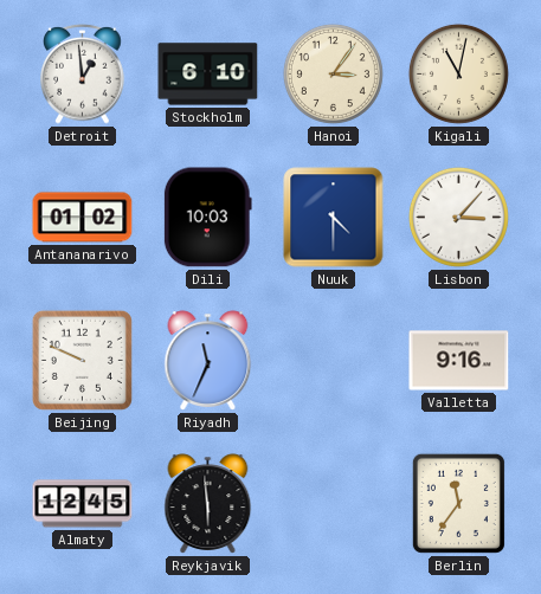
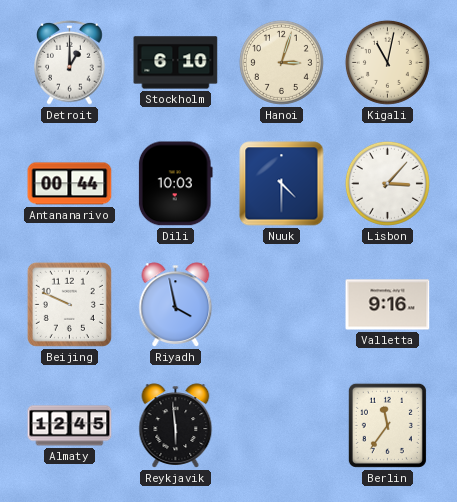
Detroit: 12:59 -> 1:00
Hanoi: 3:06 -> 3:03
Antananarivo: 01:02 -> 00:44
Riyadh: 11:34 -> 3:58
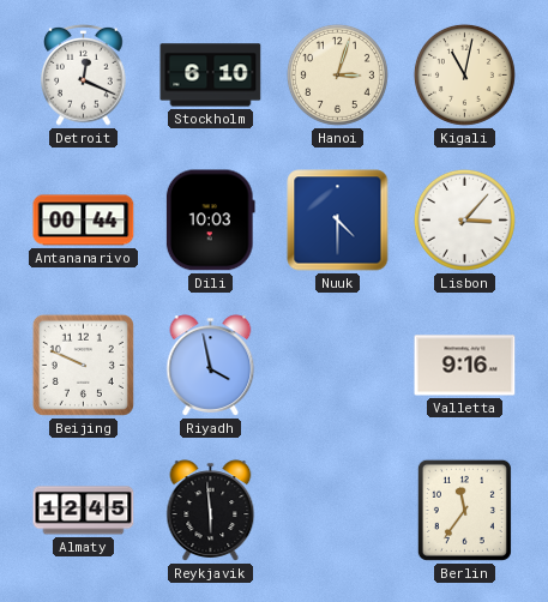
Detroit: 1:00 -> 12:19
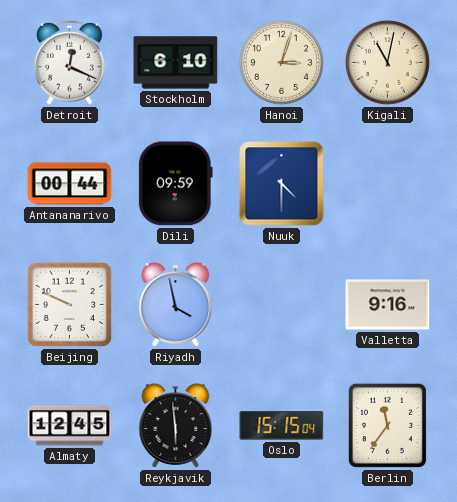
Dili: 10:03 -> 09:59
Lisbon: 3:07 -> none
Oslo: none -> 15:15
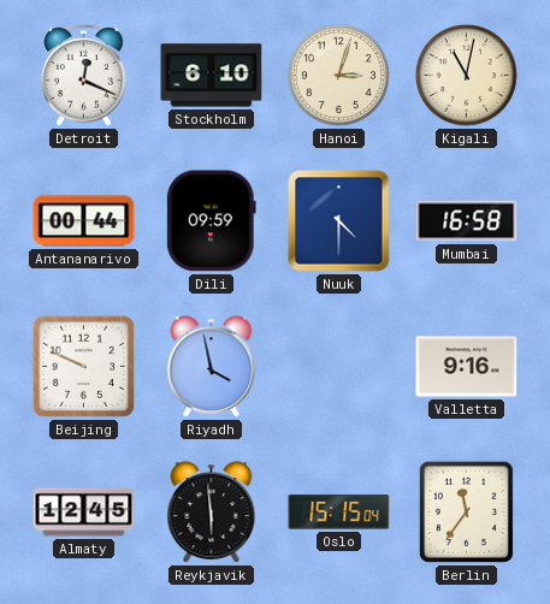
Mumbai: none -> 16:58
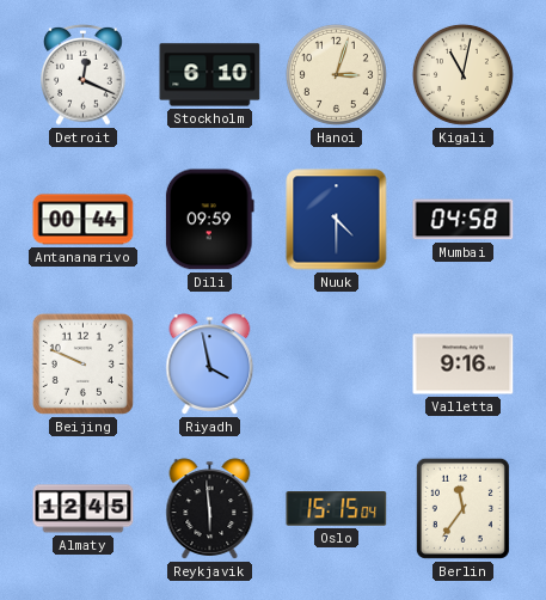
Mumbai: 16:58 -> 04:58
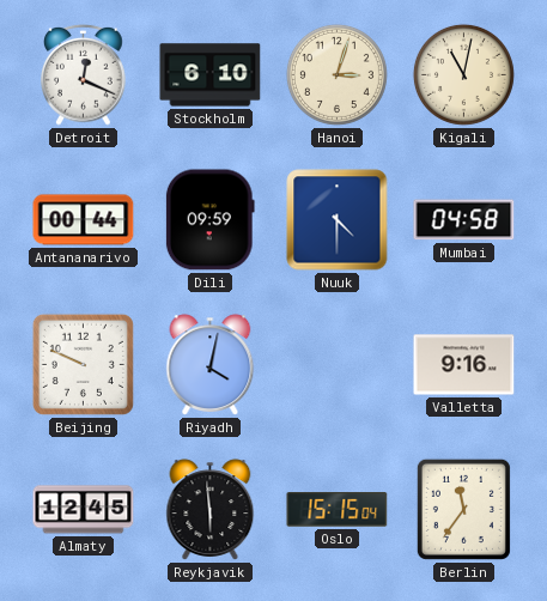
Riyadh: 3:58 -> 4:02
